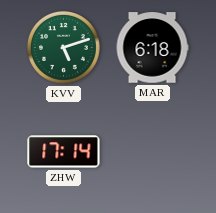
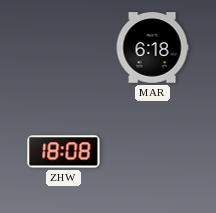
KVV: 5:12 -> none
ZHW: 17:14 -> 18:08
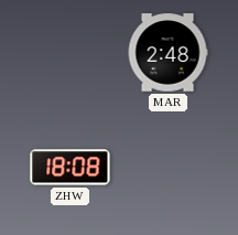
MAR: 6:18 -> 2:48
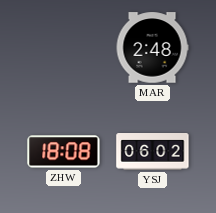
YSJ: none -> 06:02
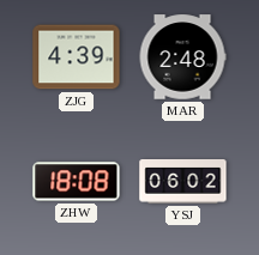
ZJG: none -> 4:39
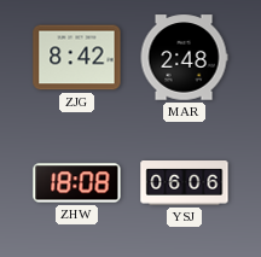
ZJG: 4:39 -> 8:42
YSJ: 06:02 -> 06:06
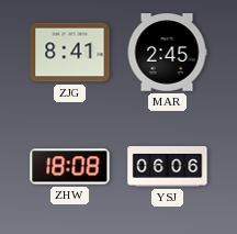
ZJG: 8:42 -> 8:41
MAR: 2:48 -> 2:45
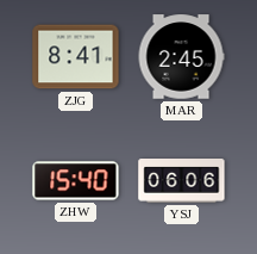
ZHW: 18:08 -> 15:40
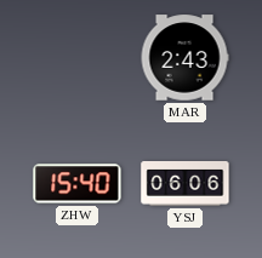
ZJG: 8:41 -> none
MAR: 2:45 -> 2:43
